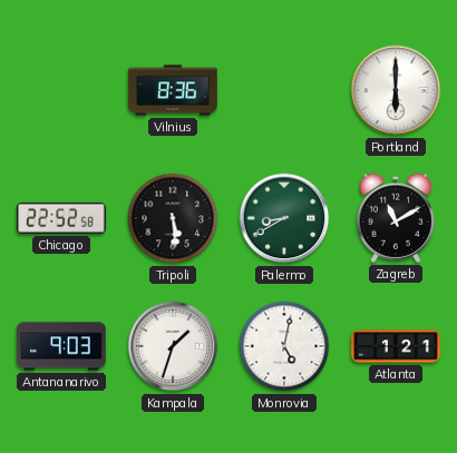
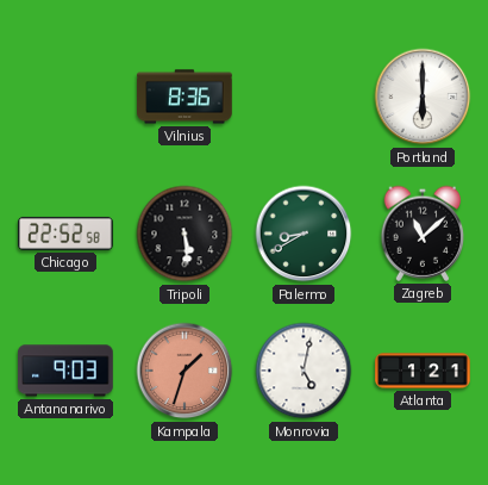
Zagreb: 11:10 -> 11:08
Kampala dial: white -> salmon
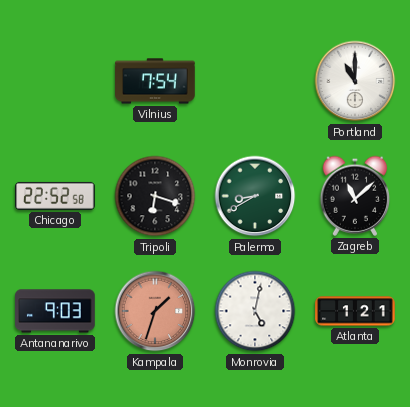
Vilnius: 8:36 -> 7:54
Portland: 6:00 -> 11:00
Tripoli: 5:29 -> 6:18
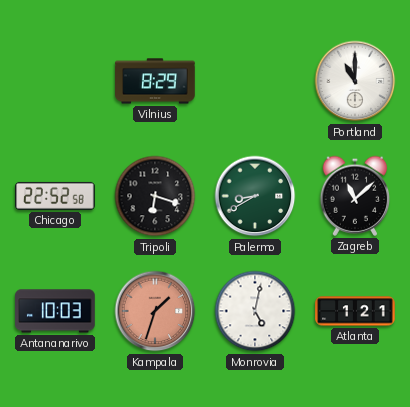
Vilnius: 7:54 -> 8:29
Antananarivo: 9:03 -> 10:03
